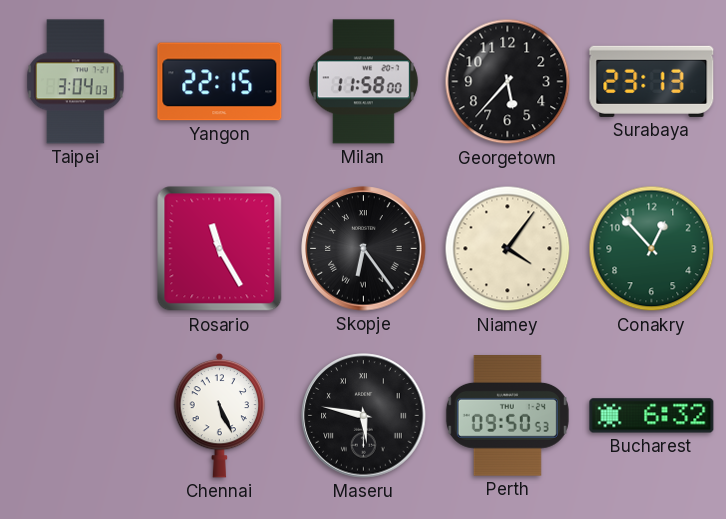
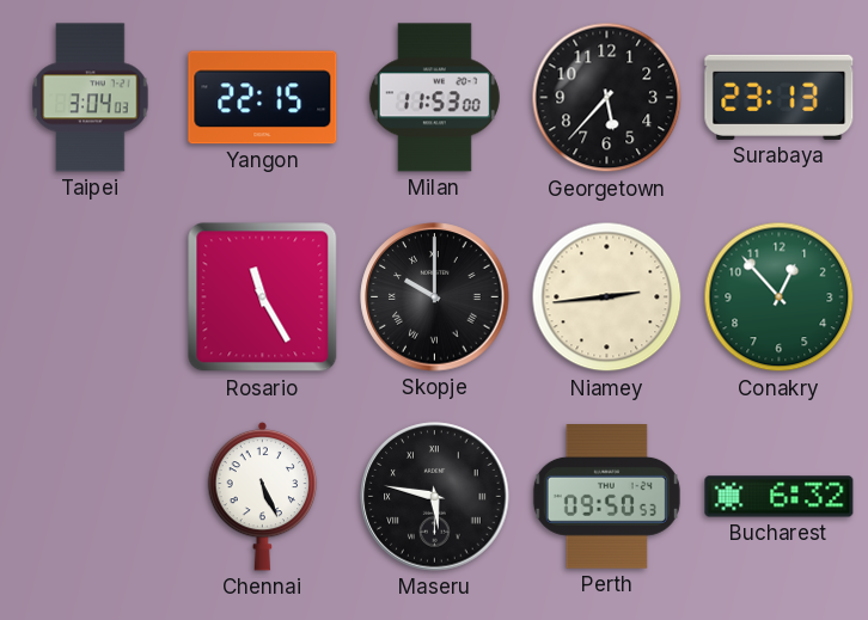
Milan: 11:58 -> 11:53
Skopje: 6:24 -> 10:00
Niamey: 4:06 -> 2:44
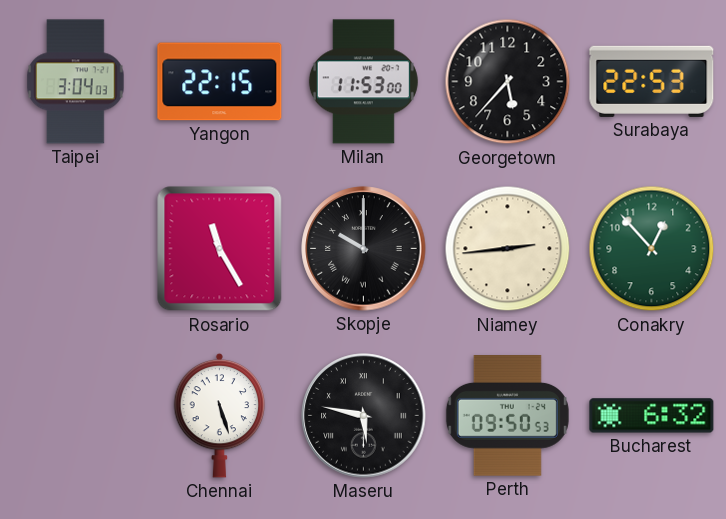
Surabaya: 23:13 -> 22:53
Chennai: 5:26 -> 5:27
